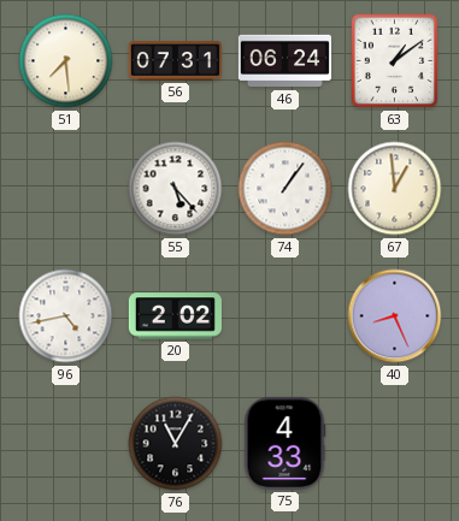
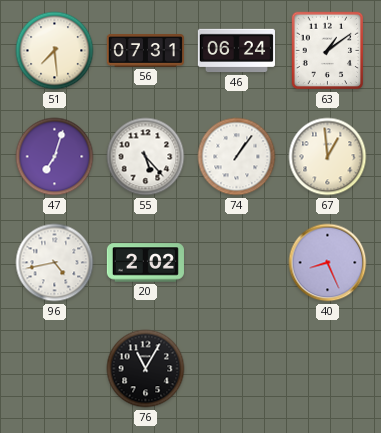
47: none -> 7:03
75: 4:33 -> none
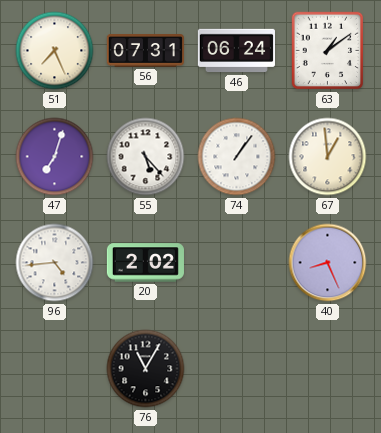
51: 7:29 -> 7:26
96: 4:43 -> 4:44
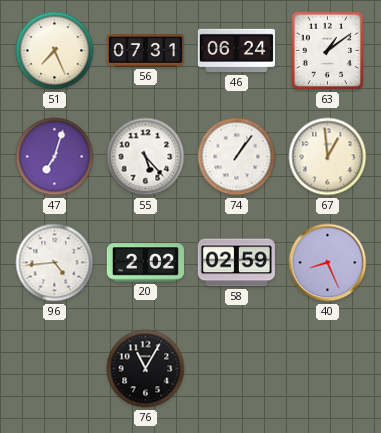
58: none -> 02:59
